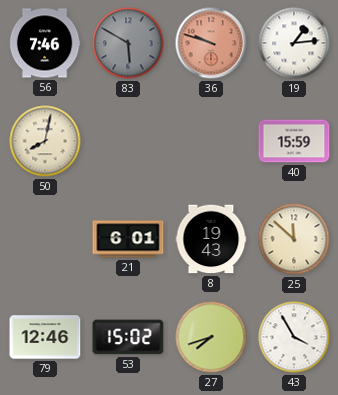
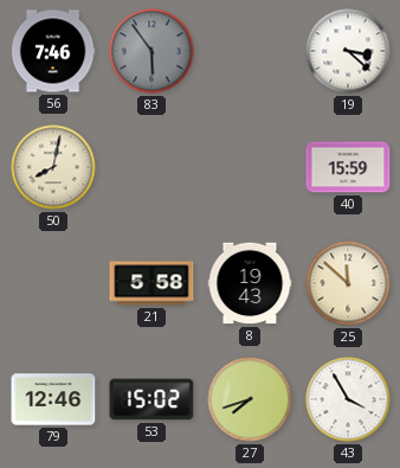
83: 5:50 -> 5:54
36: 9:48 -> none
19: 1:14 -> 3:22
21: 6:01 -> 5:58
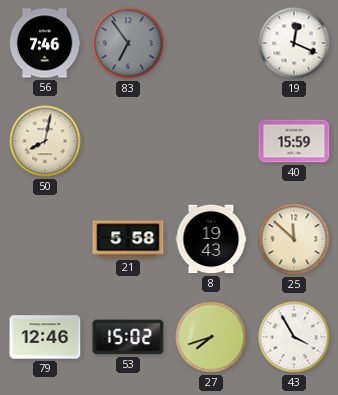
83: 5:54 -> 6:54
19: 3:22 -> 12:19
